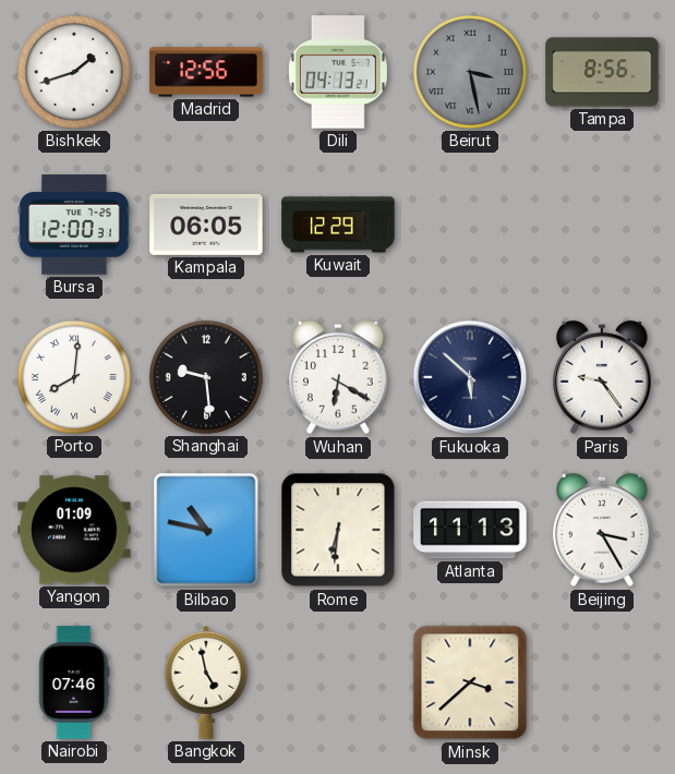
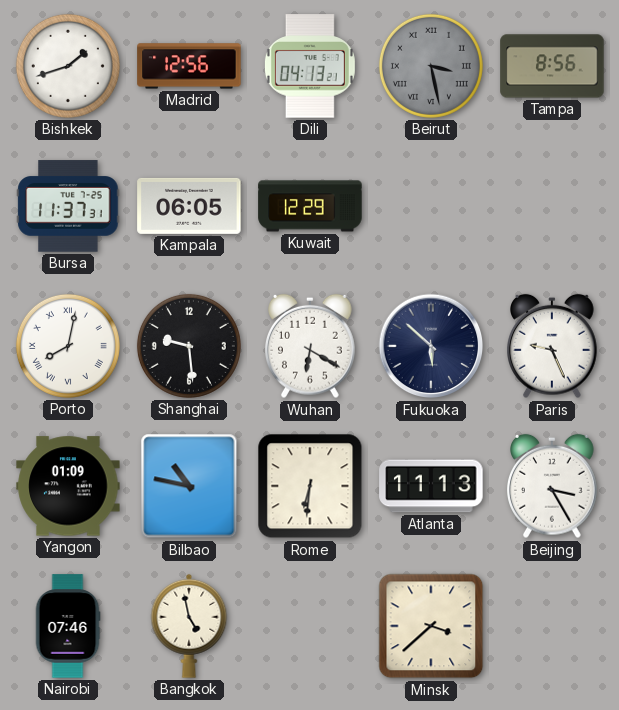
Bursa: 12:00 -> 11:37
Porto: 8:01 -> 8:02
Paris: 9:24 -> 9:26
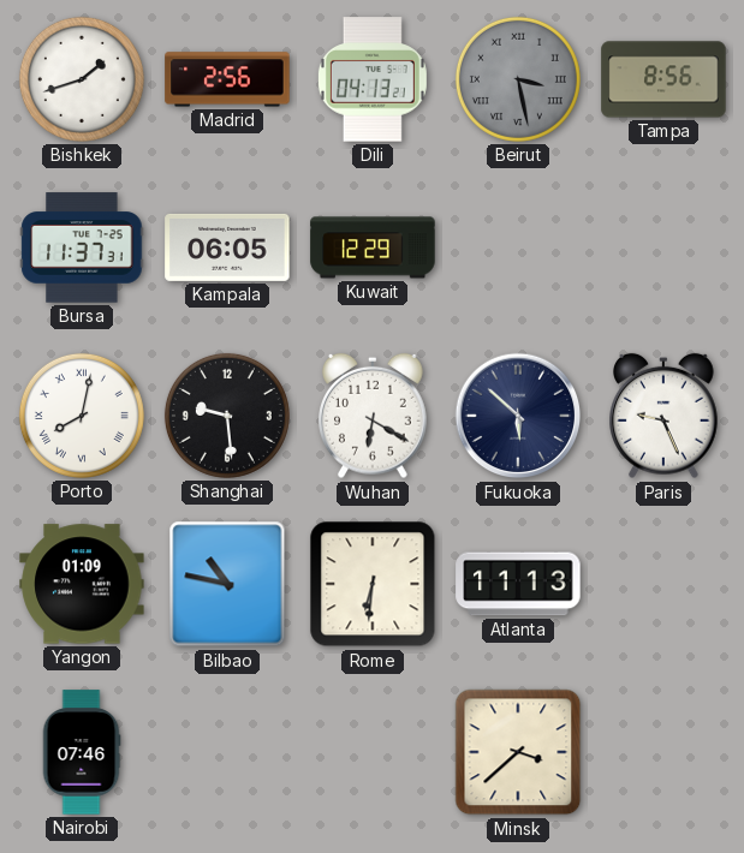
Madrid: 12:56 -> 2:56
Beijing: 3:25 -> none
Bangkok: 4:58 -> none
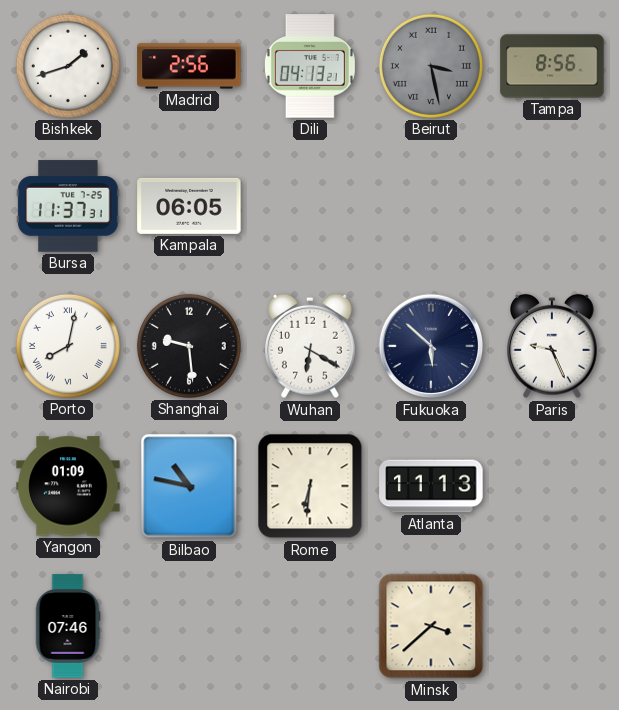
Kuwait: 12:29 -> none
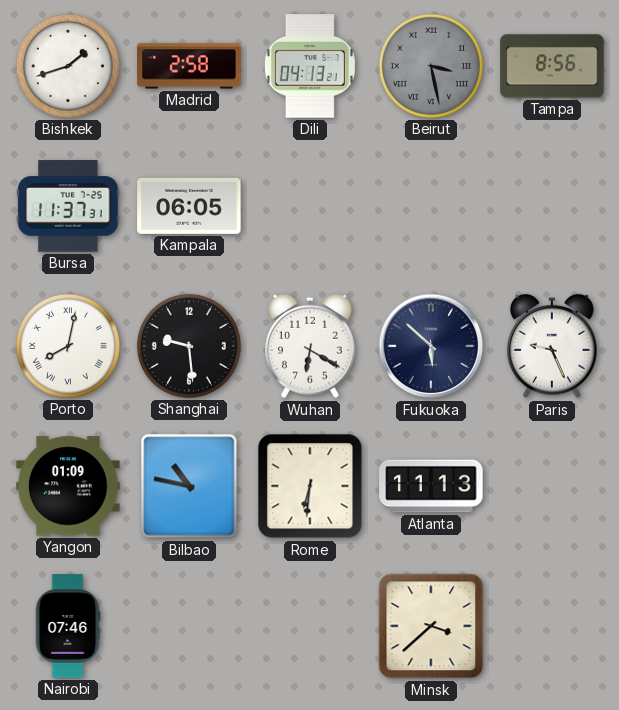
Madrid: 2:56 -> 2:58
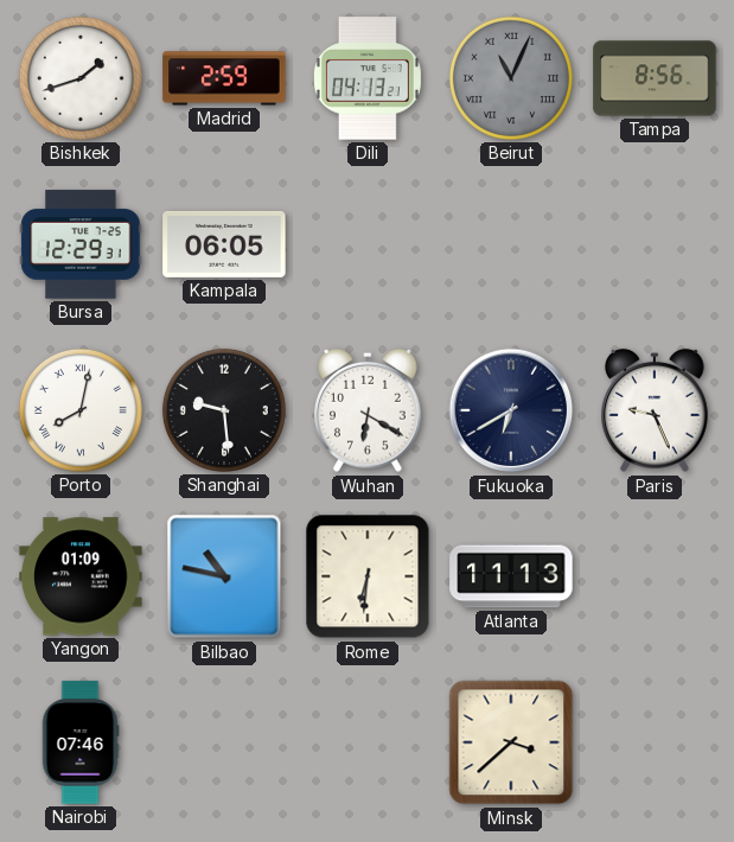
Madrid: 2:58 -> 2:59
Beirut: 3:28 -> 11:04
Bursa: 11:37 -> 12:29
Fukuoka: 5:52 -> 6:40
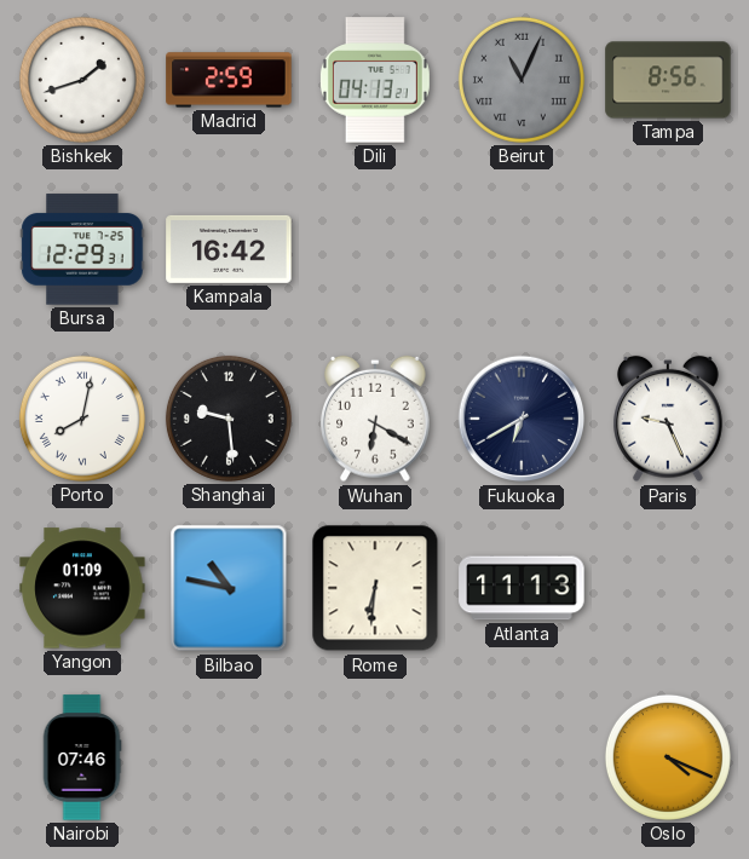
Kampala: 06:05 -> 16:42
Minsk: 3:38 -> none
Oslo: none -> 4:19
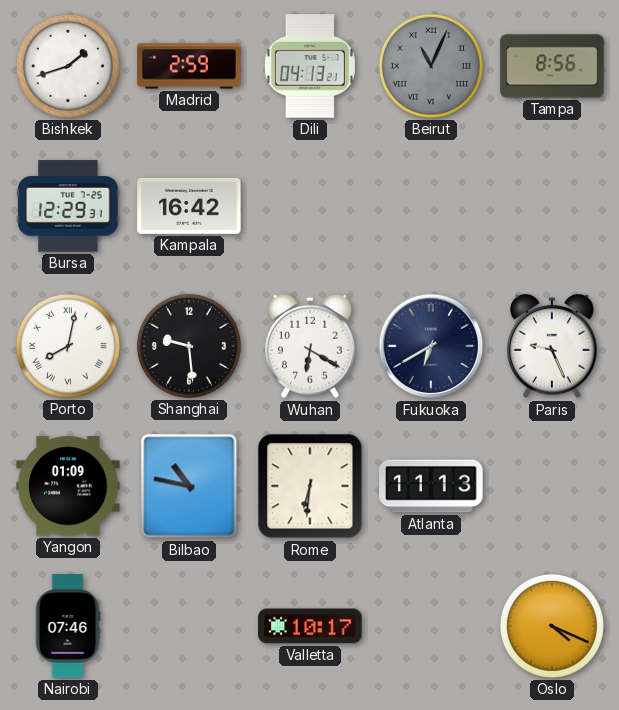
Valletta: none -> 10:17
